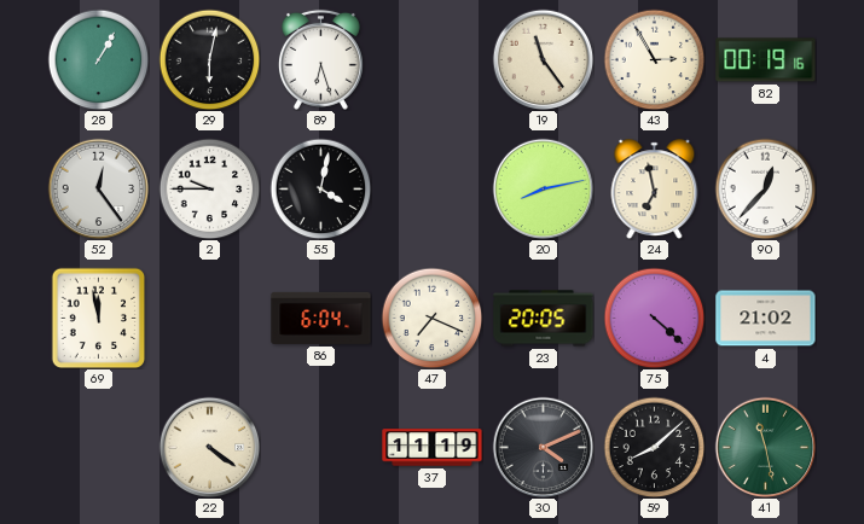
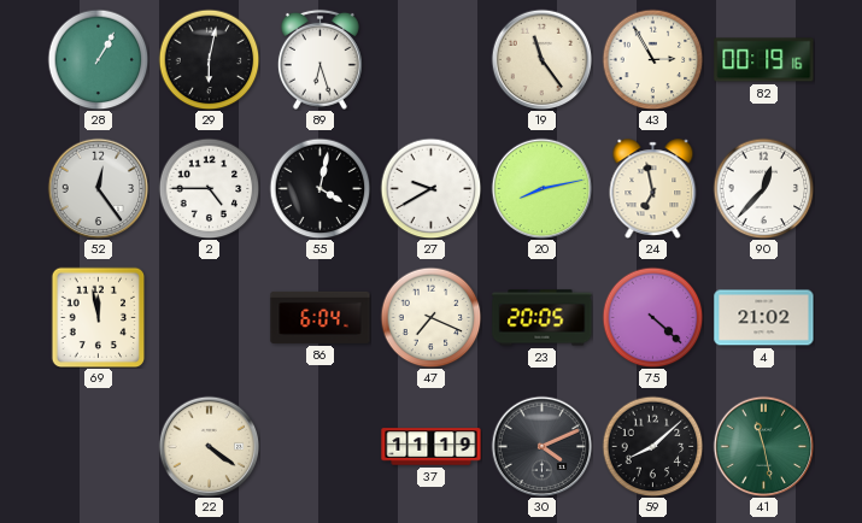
2: 9:45 -> 4:45
27: none -> 9:40
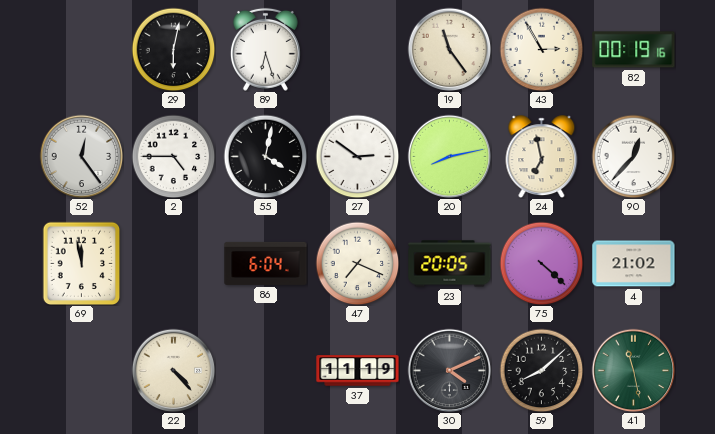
28: 1:05 -> none
27: 9:40 -> 2:51
22: 4:21 -> 4:23
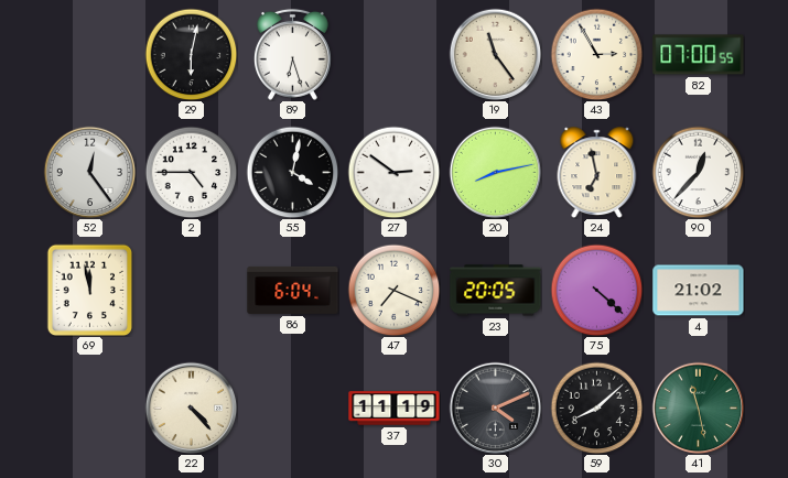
82: 00:19 -> 07:00
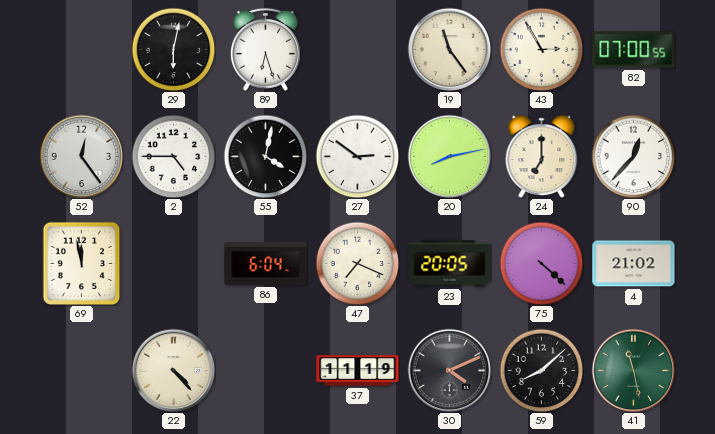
24: 6:58 -> 7:00
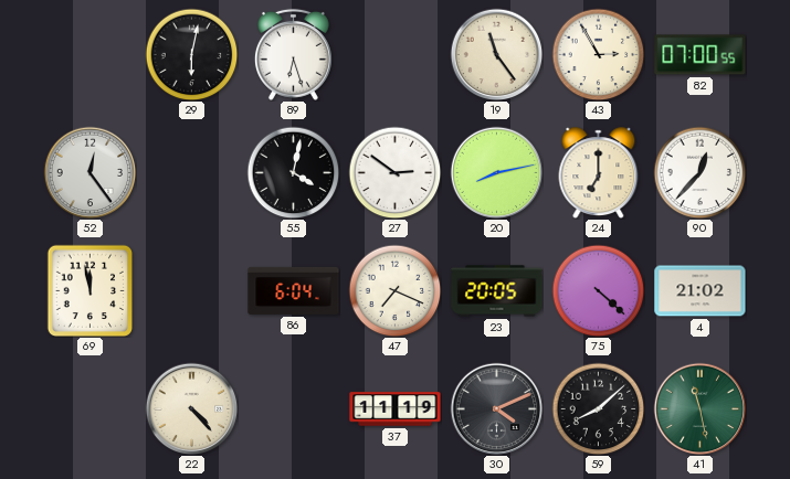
2: 4:45 -> none
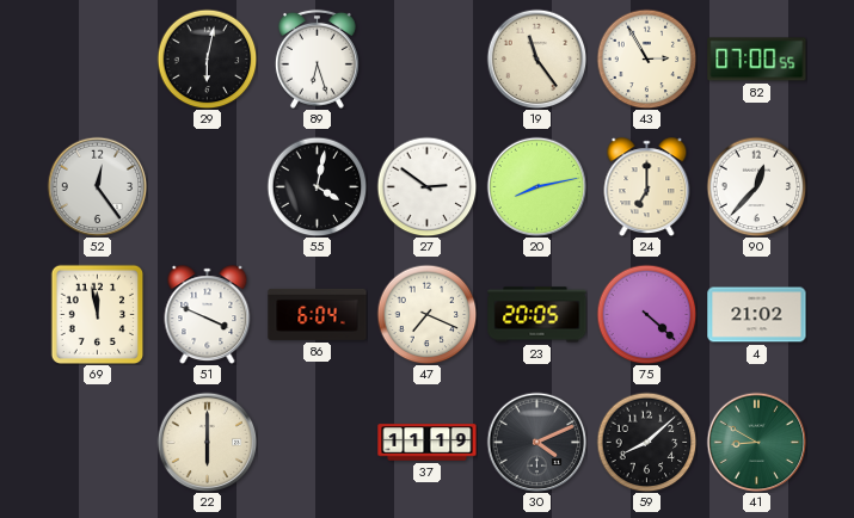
51: none -> 3:49
22: 4:23 -> 6:00
41: 11:28 -> 8:50
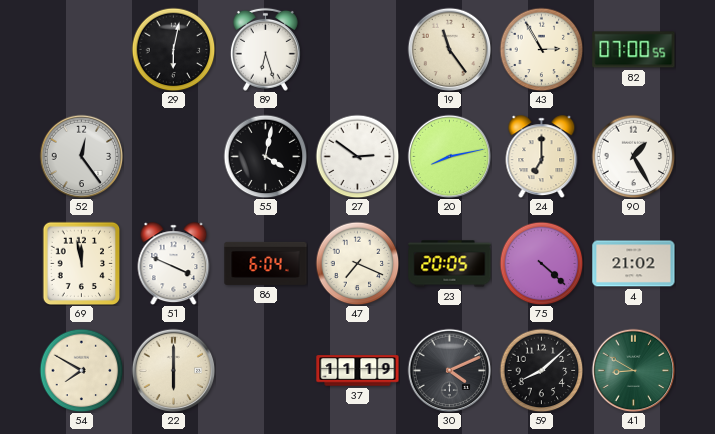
90: 12:37 -> 1:25
54: none -> 7:50
